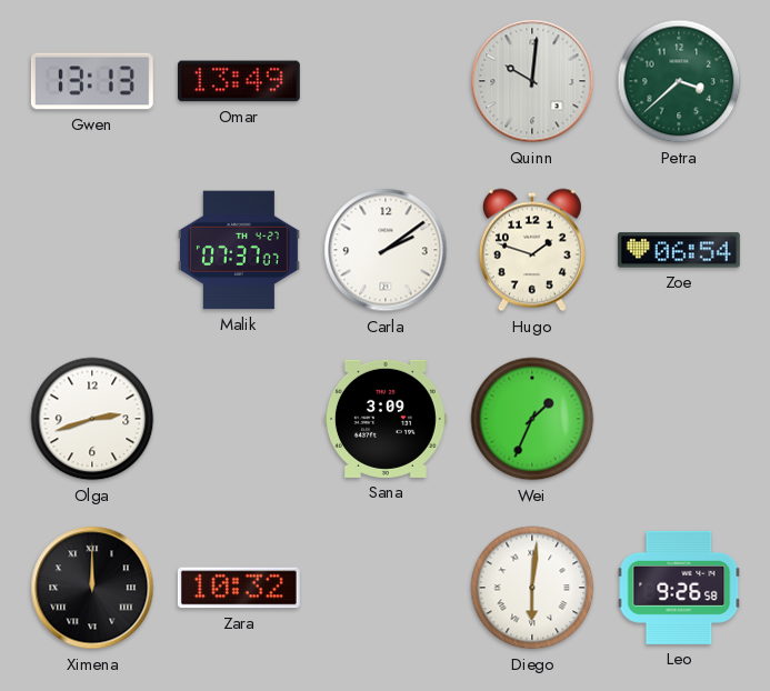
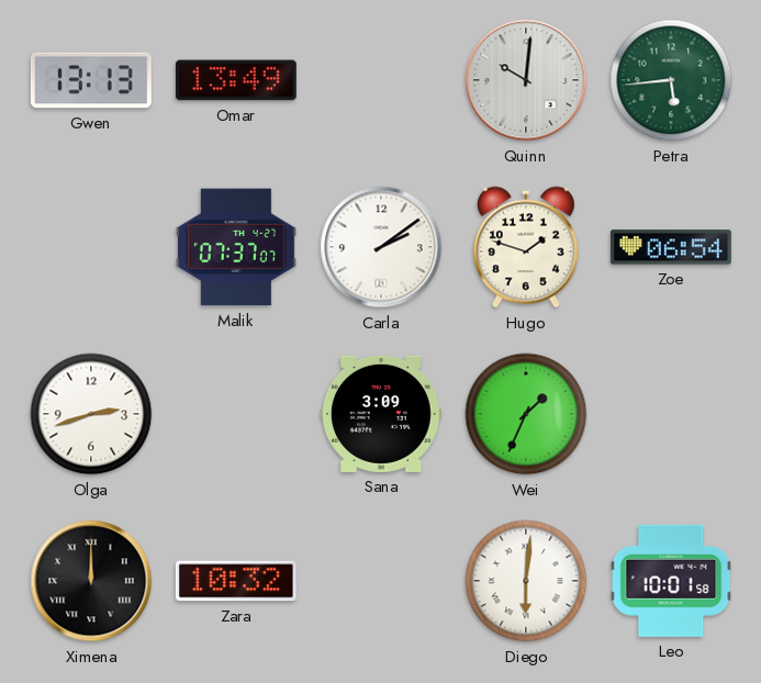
Petra: 3:38 -> 5:44
Leo: 9:26 -> 10:01
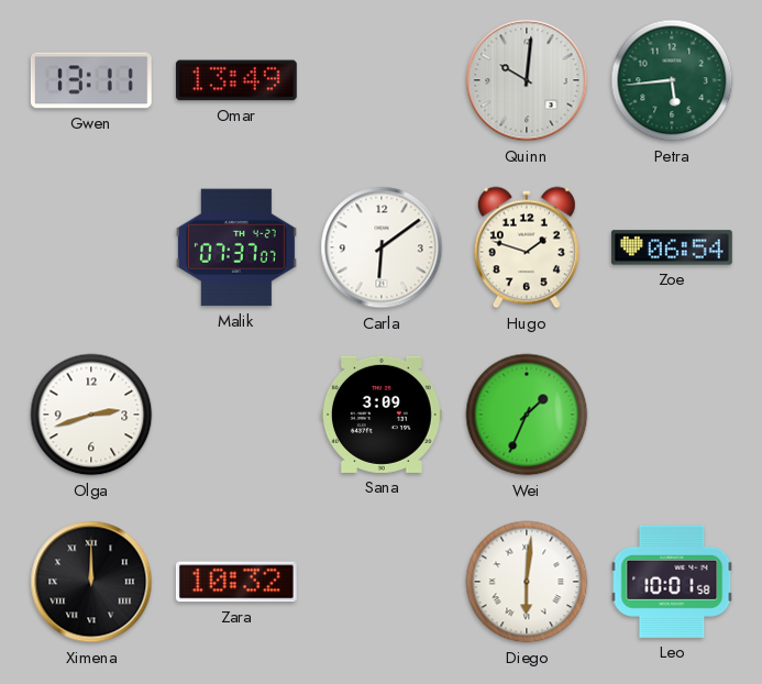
Gwen: 13:13 -> 13:11
Carla: 2:09 -> 6:09
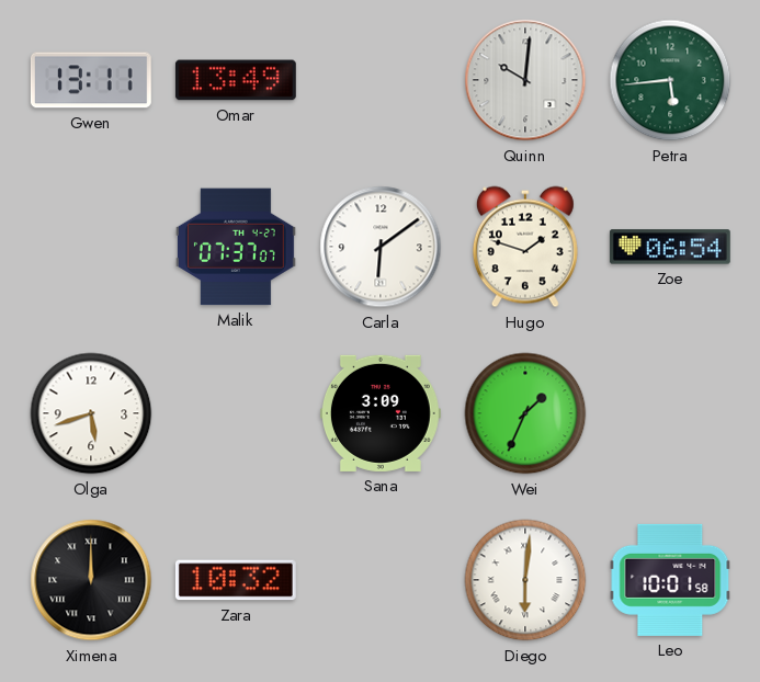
Olga: 2:42 -> 5:42
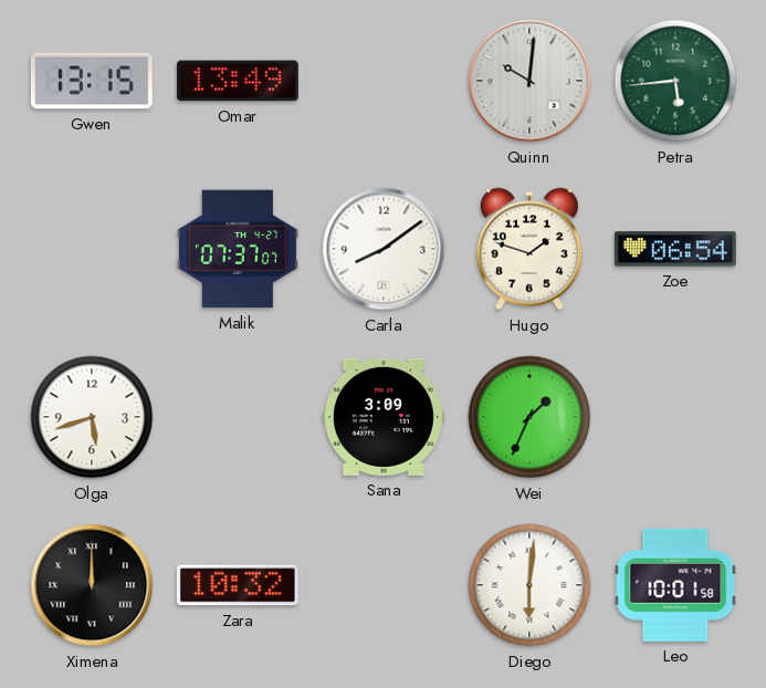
Gwen: 13:11 -> 13:15
Carla: 6:09 -> 8:09
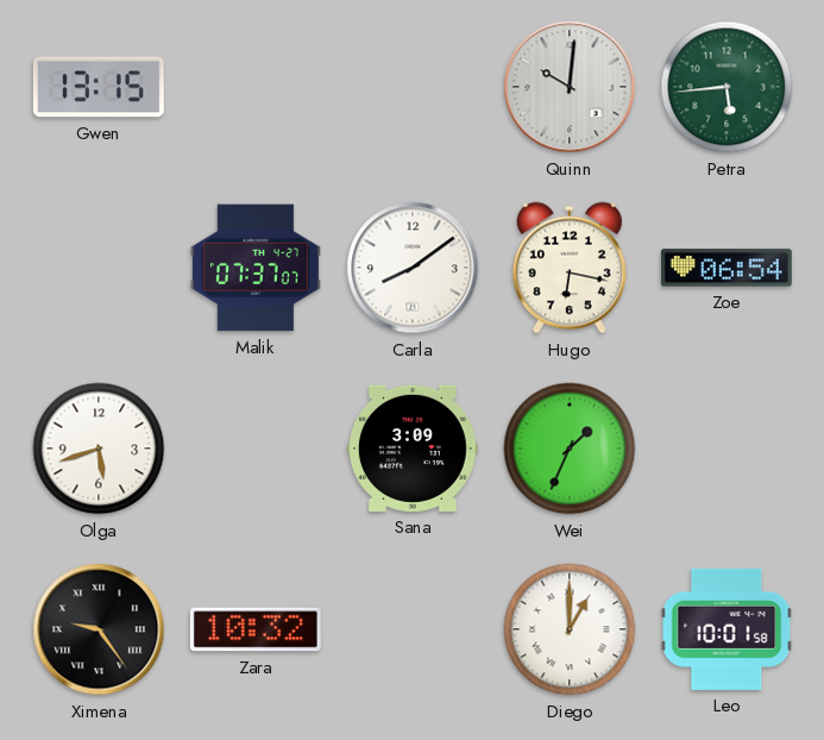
Omar: 13:49 -> none
Hugo: 1:48 -> 6:17
Ximena: 12:00 -> 9:24
Diego: 6:01 -> 1:00
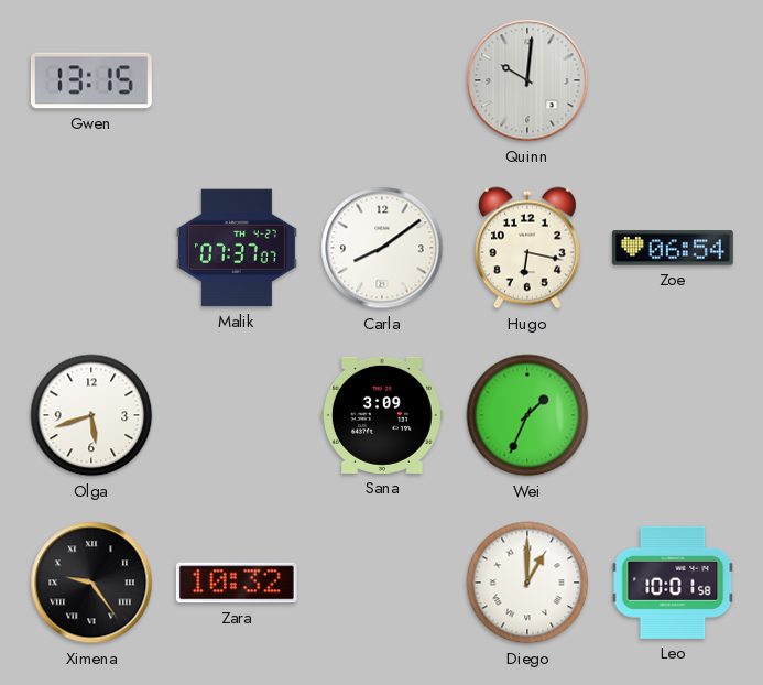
Petra: 5:44 -> none
